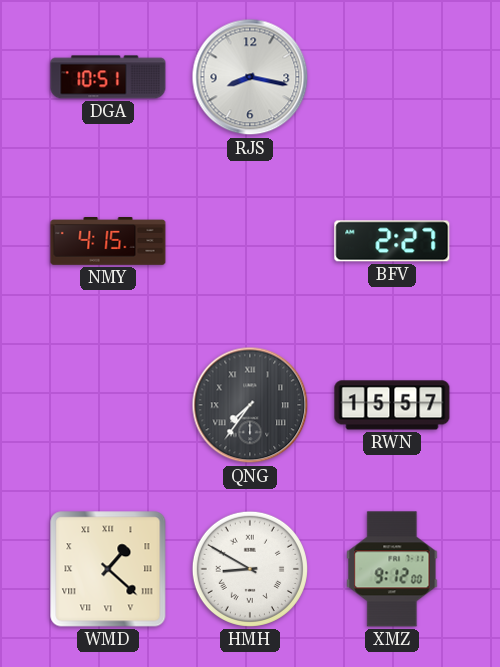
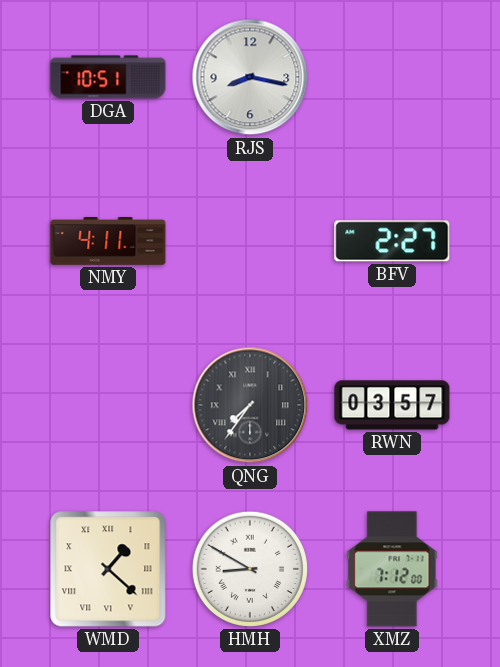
NMY: 4:15 -> 4:11
RWN: 15:57 -> 03:57
XMZ: 9:12 -> 7:12
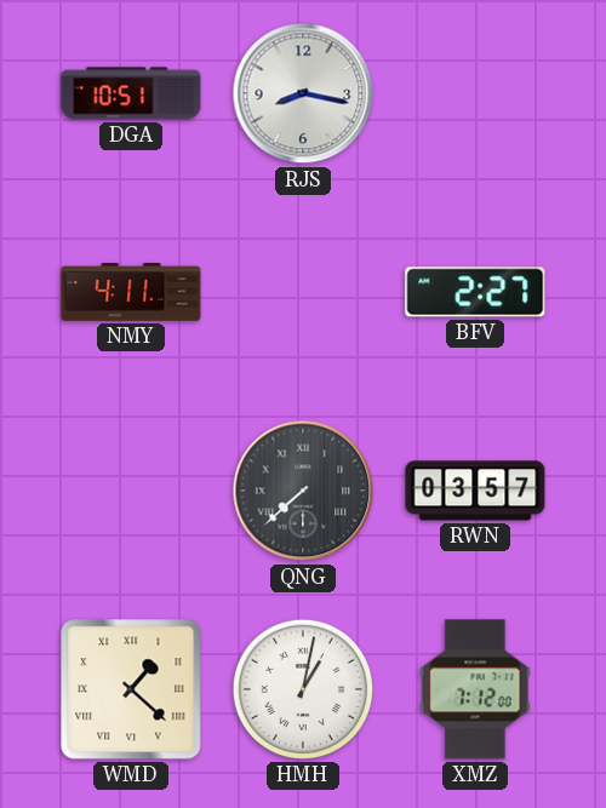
QNG: 7:36 -> 7:38
HMH: 8:50 -> 1:02
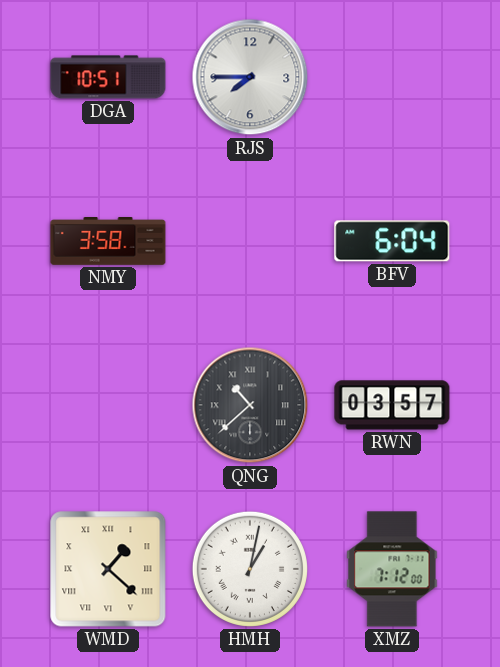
RJS: 8:17 -> 7:45
NMY: 4:11 -> 3:58
BFV: 2:27 -> 6:04
QNG: 7:38 -> 10:38
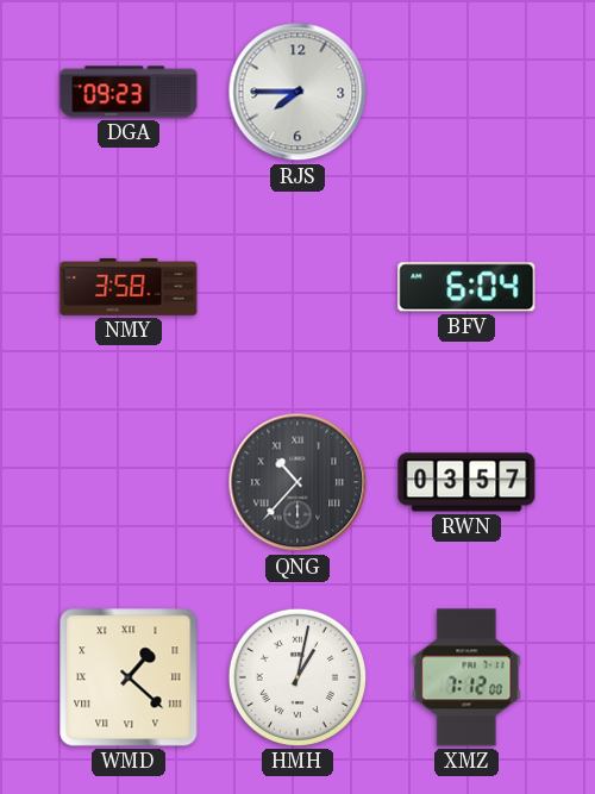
DGA: 10:51 -> 09:23
QNG: 10:38 -> 10:37
